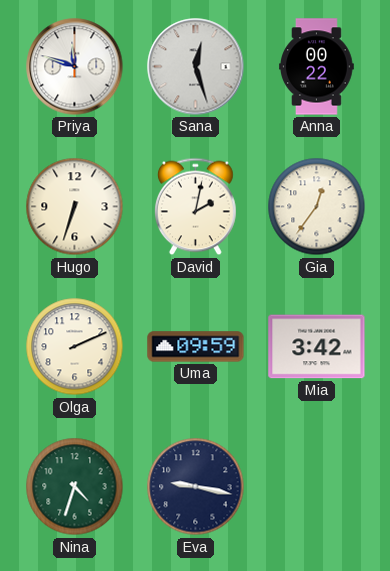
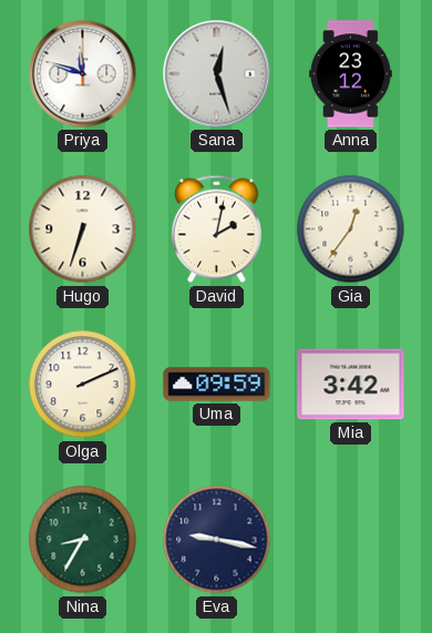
Anna: 00:22 -> 23:12
Nina: 4:33 -> 8:35
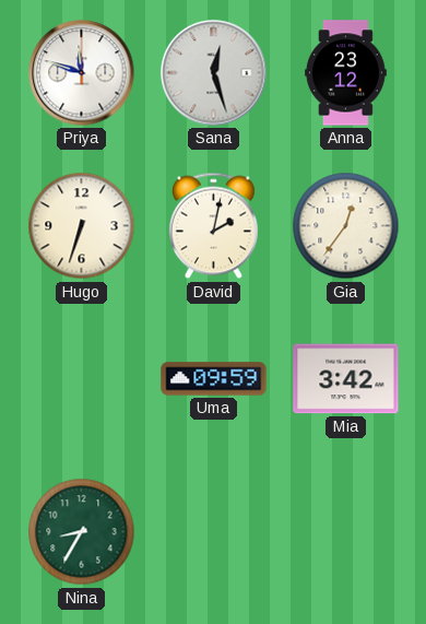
Olga: 2:11 -> none
Eva: 9:17 -> none
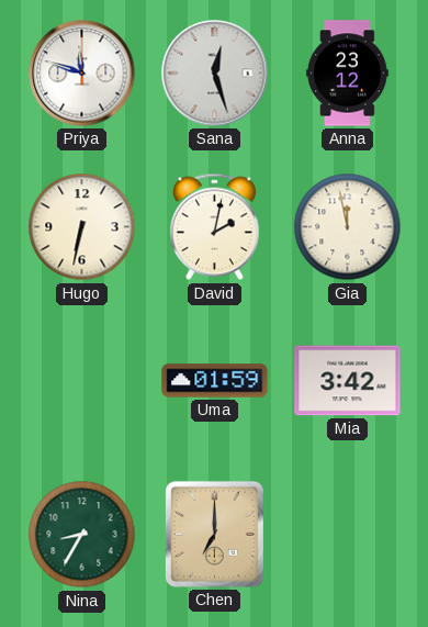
Hugo: 6:33 -> 6:32
Gia: 12:36 -> 11:58
Uma: 09:59 -> 01:59
Chen: none -> 7:00
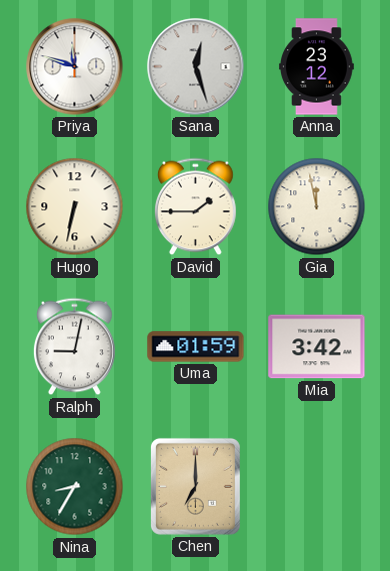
David: 2:02 -> 1:45
Ralph: none -> 9:02
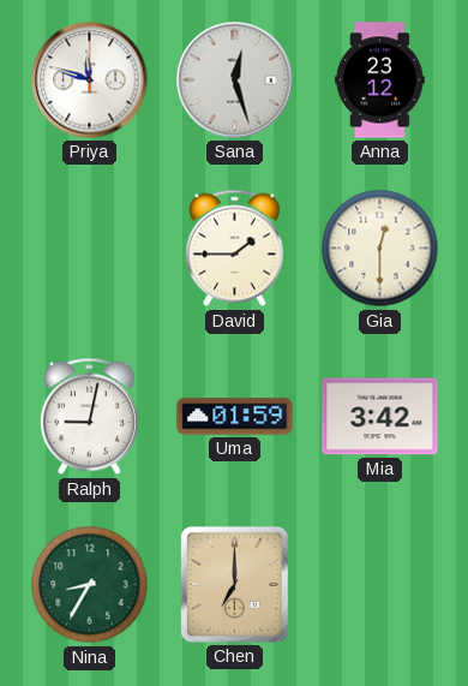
Hugo: 6:32 -> none
Gia: 11:58 -> 12:30
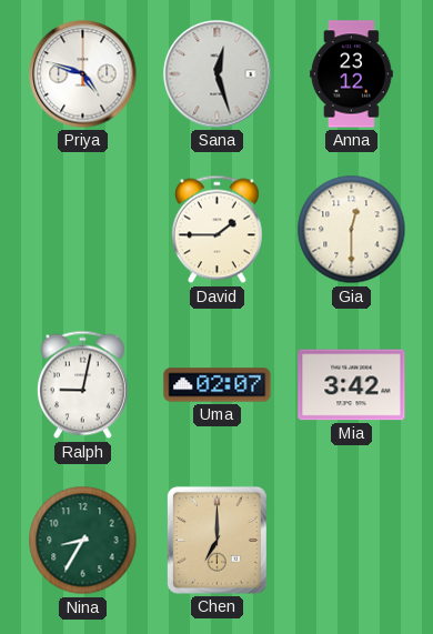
Priya: 11:48 -> 4:48
Uma: 01:59 -> 02:07
